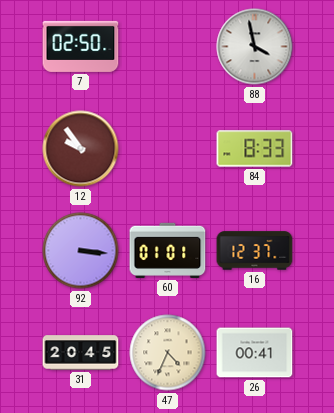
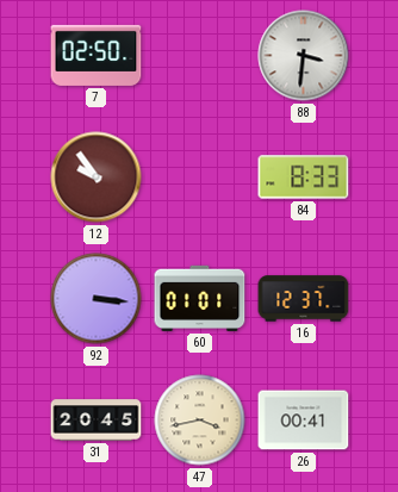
88: 3:58 -> 3:31
47: 4:34 -> 3:43
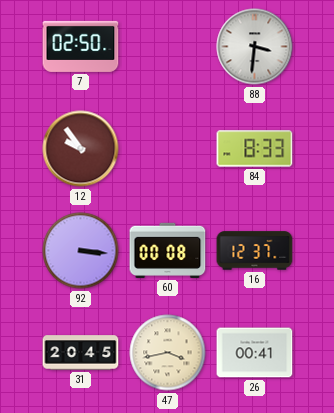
60: 01:01 -> 00:08
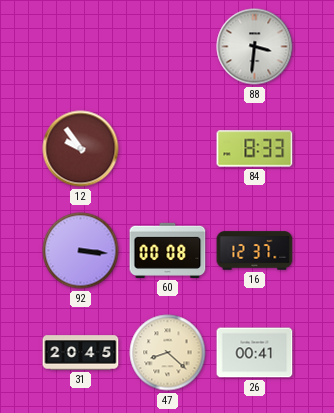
7: 02:50 -> none
47: 3:43 -> 8:22
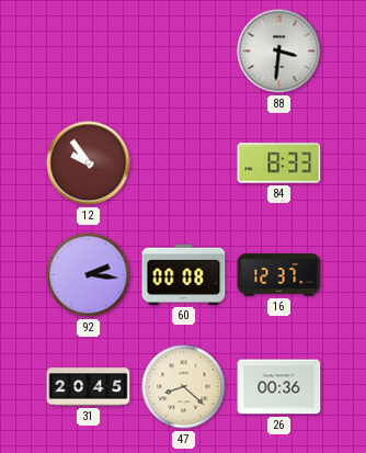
92: 3:16 -> 2:16
26: 00:41 -> 00:36
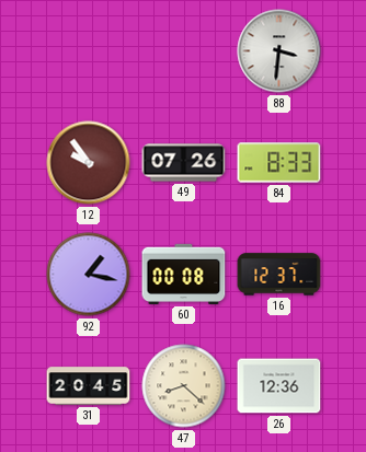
49: none -> 07:26
92: 2:16 -> 1:17
26: 00:36 -> 12:36
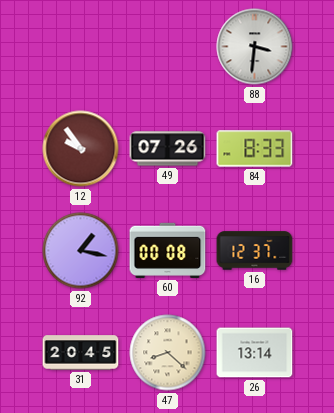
26: 12:36 -> 13:14
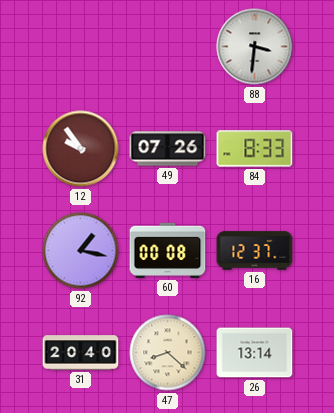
31: 20:45 -> 20:40
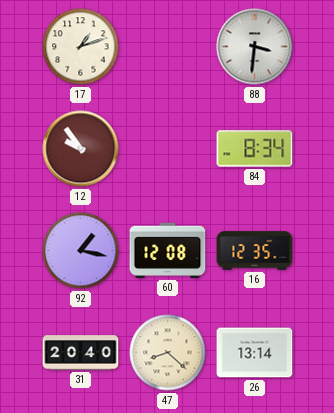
17: none -> 1:12
49: 07:26 -> none
84: 8:33 -> 8:34
60: 00:08 -> 12:08
16: 12:37 -> 12:35
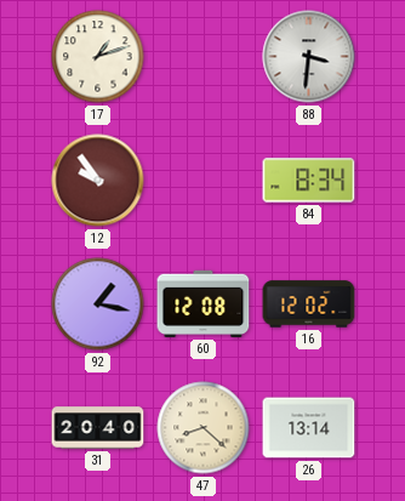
16: 12:35 -> 12:02
